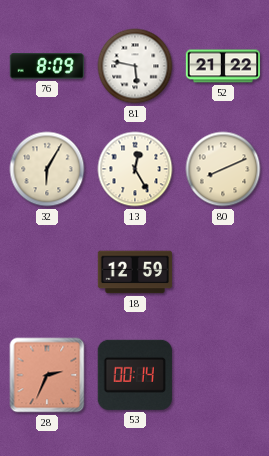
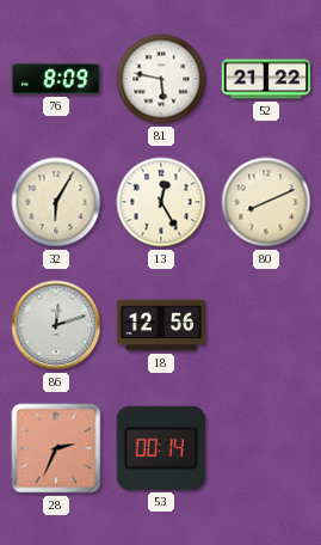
86: none -> 12:12
18: 12:59 -> 12:56
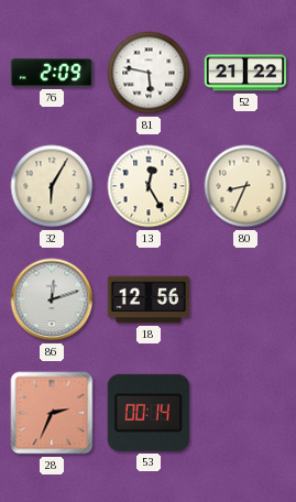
76: 8:09 -> 2:09
80: 8:11 -> 8:34
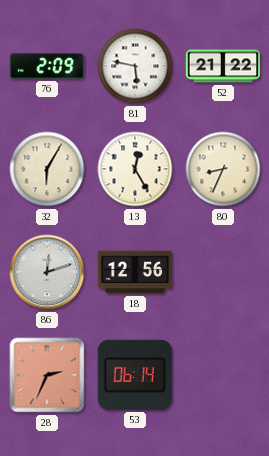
53: 00:14 -> 06:14
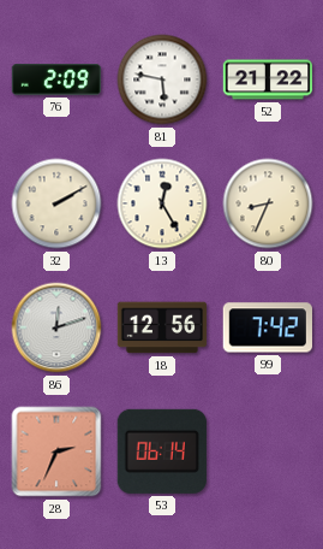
32: 6:05 -> 2:10
99: none -> 7:42
